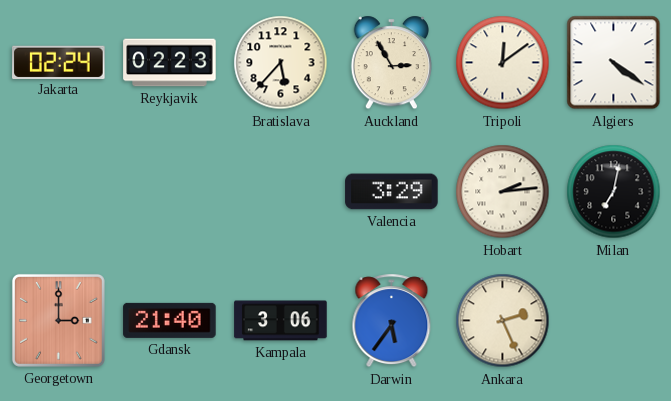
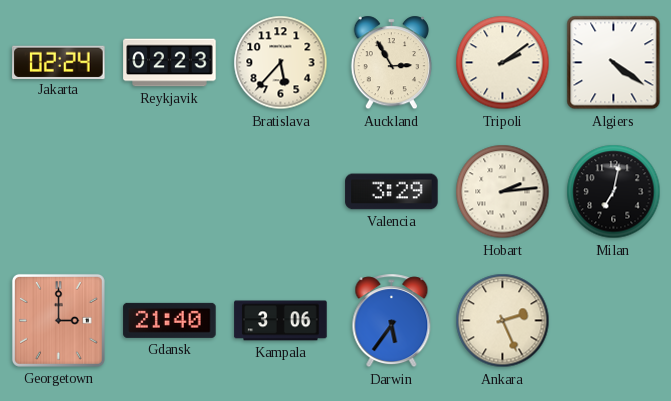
Tripoli: 12:09 -> 2:09
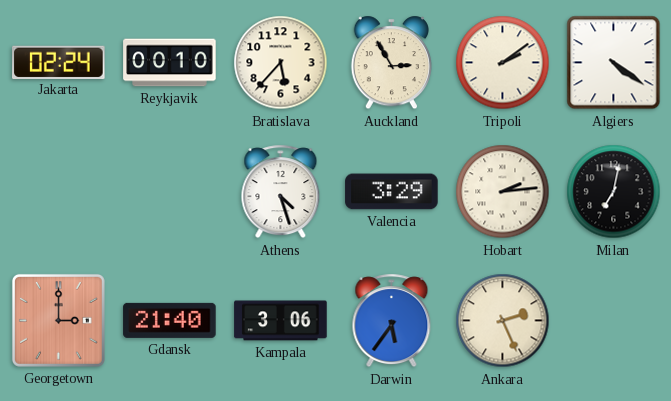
Reykjavik: 02:23 -> 00:10
Athens: none -> 4:27
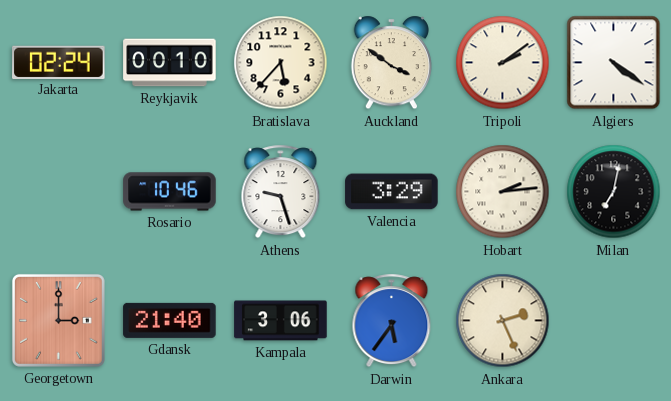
Auckland: 2:55 -> 3:51
Rosario: none -> 10:46
Athens: 4:27 -> 9:27
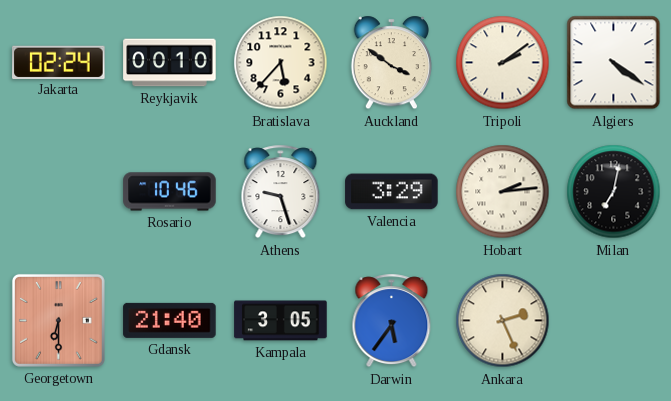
Georgetown: 3:00 -> 6:30
Kampala: 3:06 -> 3:05
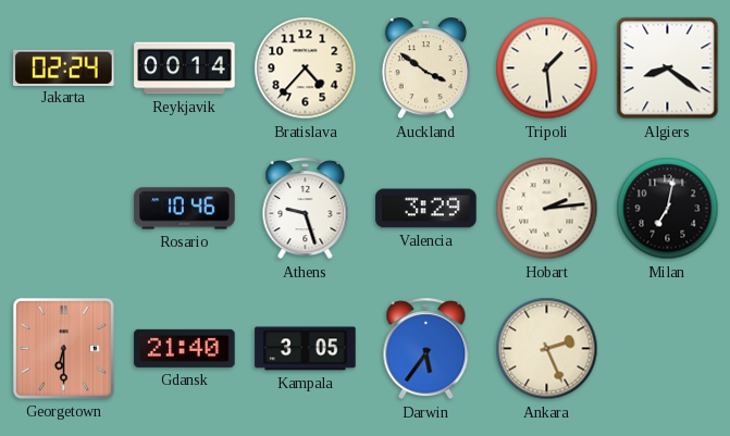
Reykjavik: 00:10 -> 00:14
Bratislava: 5:37 -> 4:37
Tripoli: 2:09 -> 1:29
Algiers: 4:21 -> 8:21
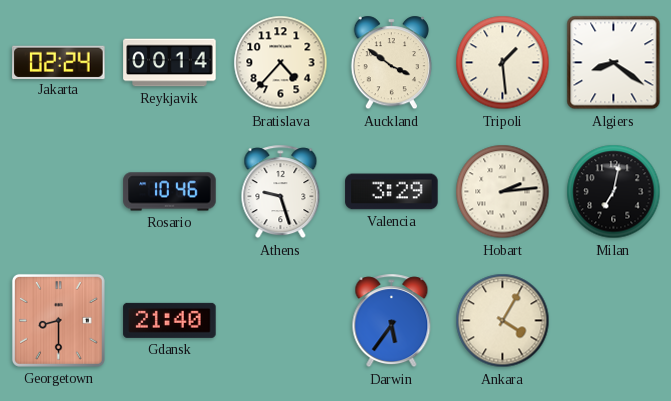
Georgetown: 6:30 -> 8:30
Kampala: 3:05 -> none
Ankara: 2:26 -> 4:05
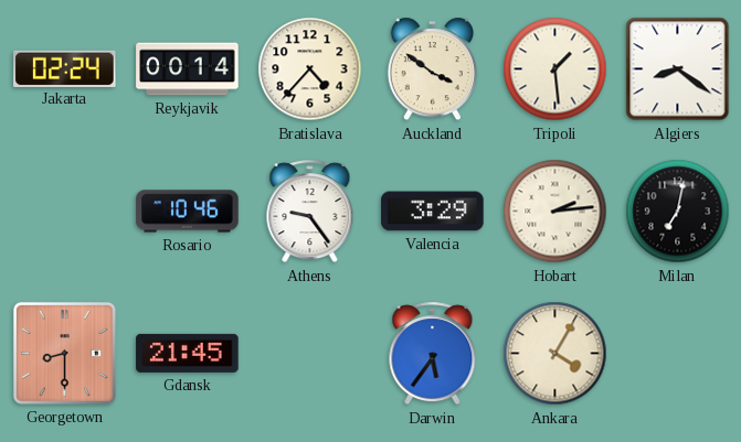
Athens: 9:27 -> 9:24
Gdansk: 21:40 -> 21:45
